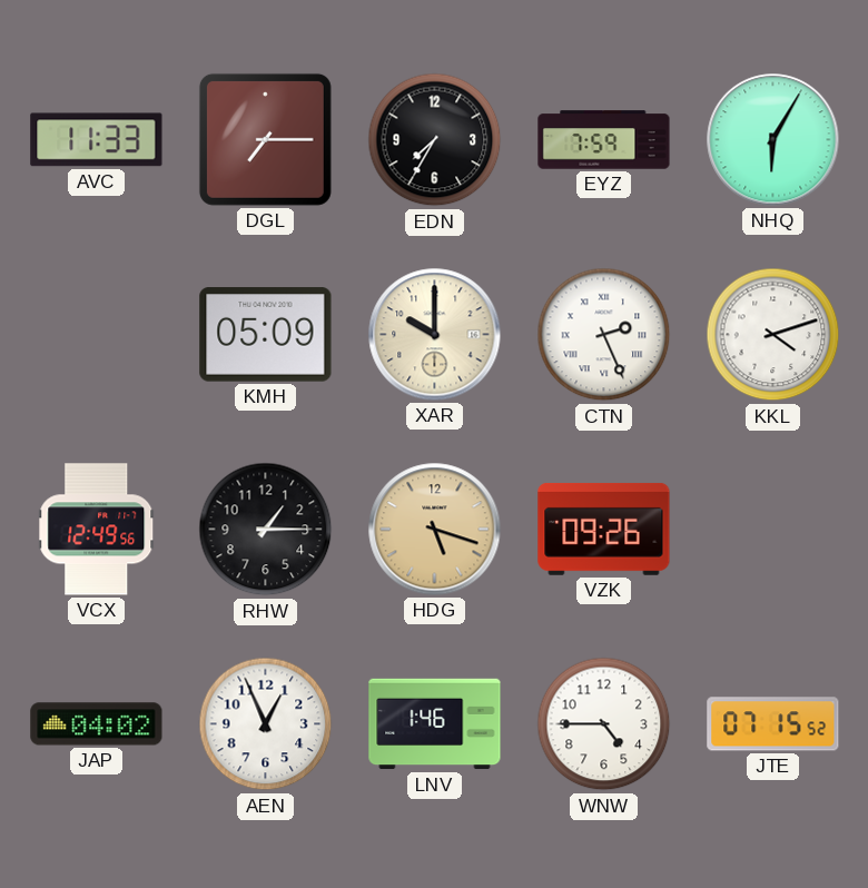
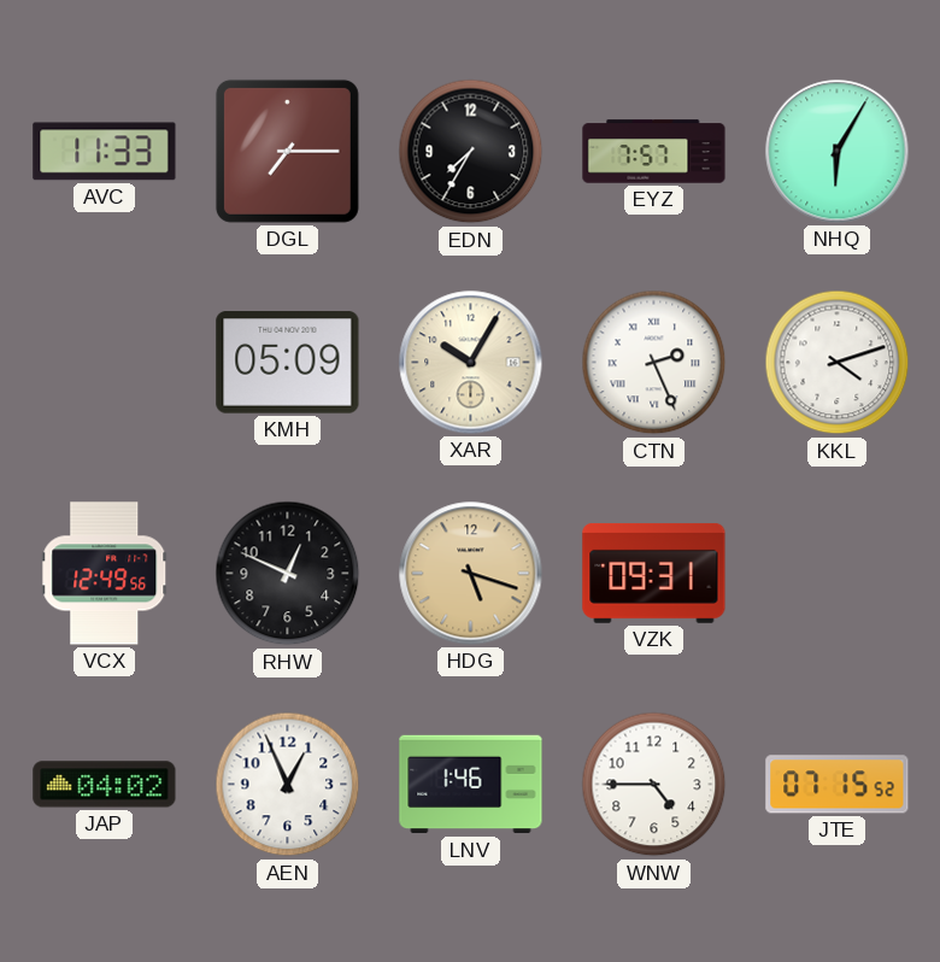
EYZ: 7:59 -> 7:57
XAR: 10:00 -> 10:05
RHW: 1:15 -> 12:49
VZK: 09:26 -> 09:31
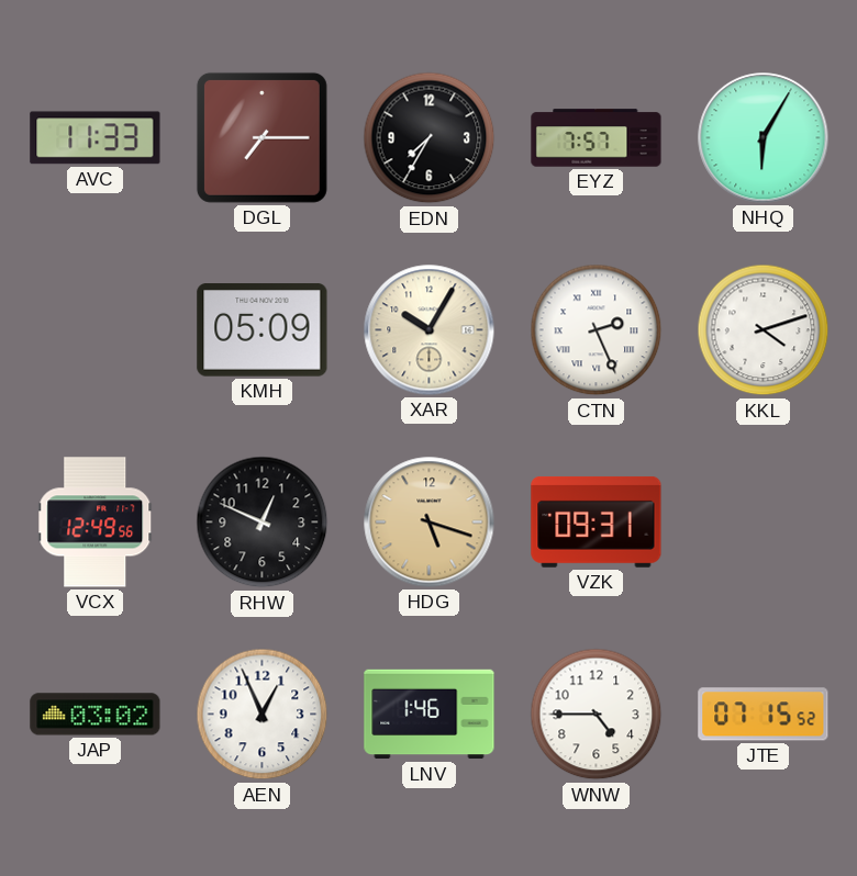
JAP: 04:02 -> 03:02
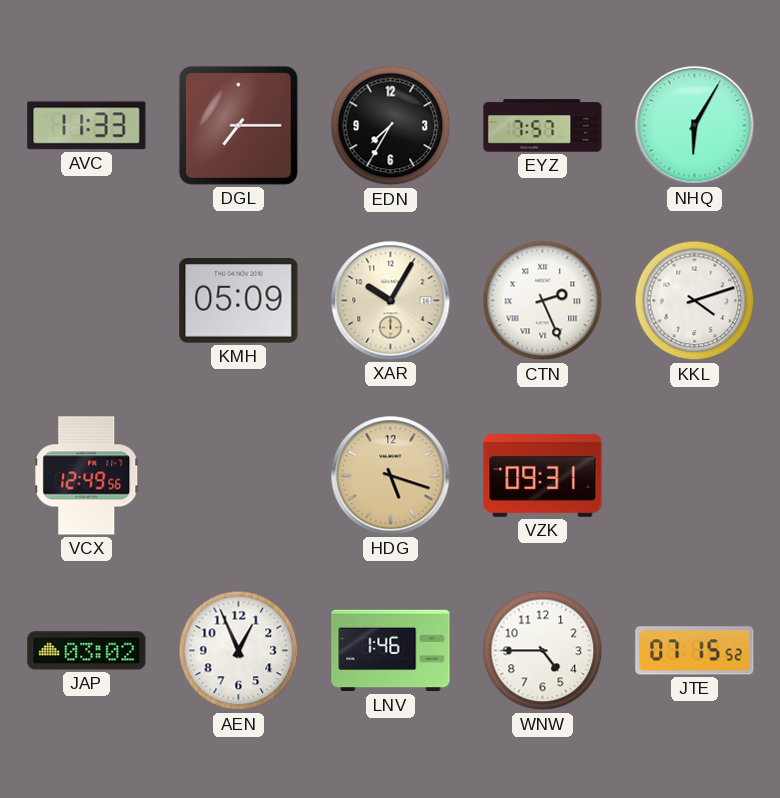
RHW: 12:49 -> none
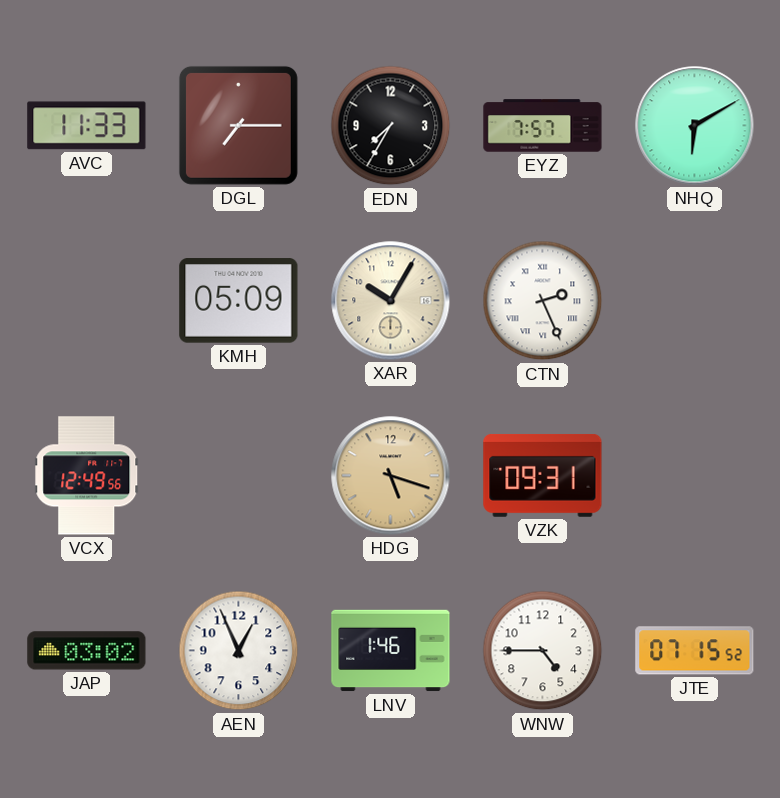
NHQ: 6:05 -> 6:10
KKL: 4:12 -> none
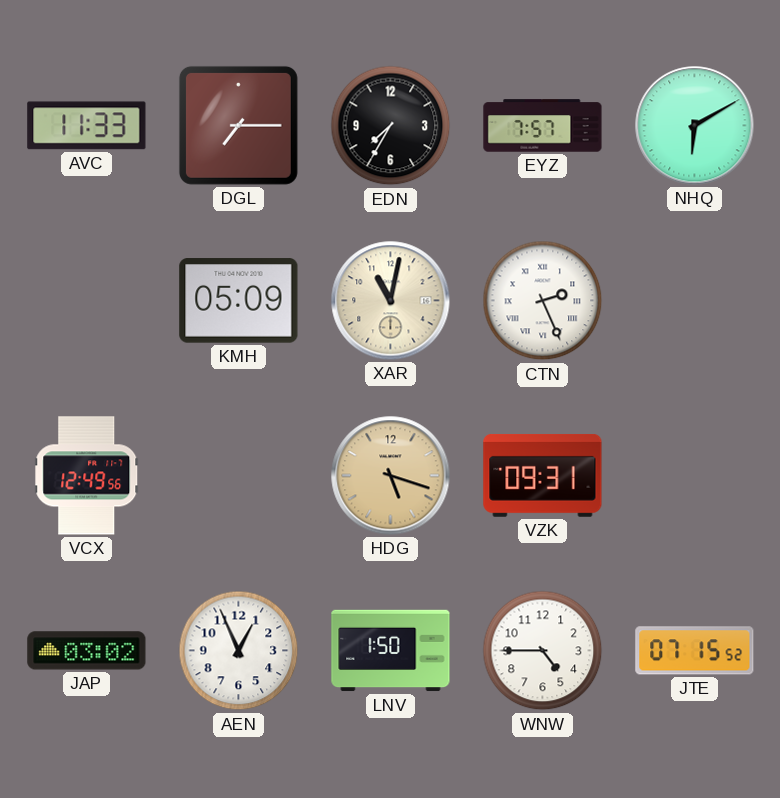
XAR: 10:05 -> 11:02
LNV: 1:46 -> 1:50
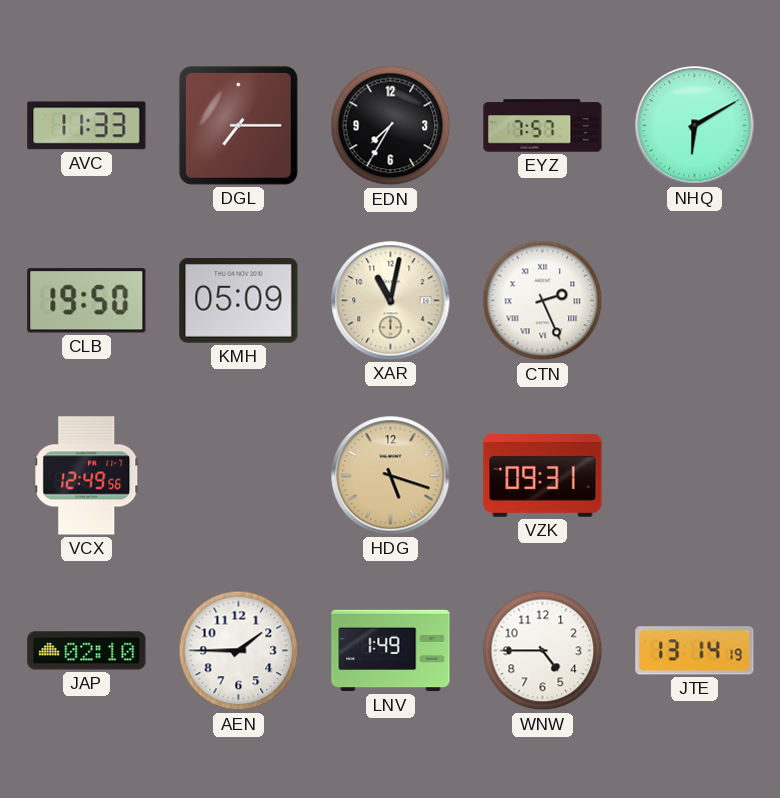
CLB: none -> 19:50
JAP: 03:02 -> 02:10
AEN: 12:56 -> 1:45
LNV: 1:50 -> 1:49
JTE: 07:15 -> 13:14
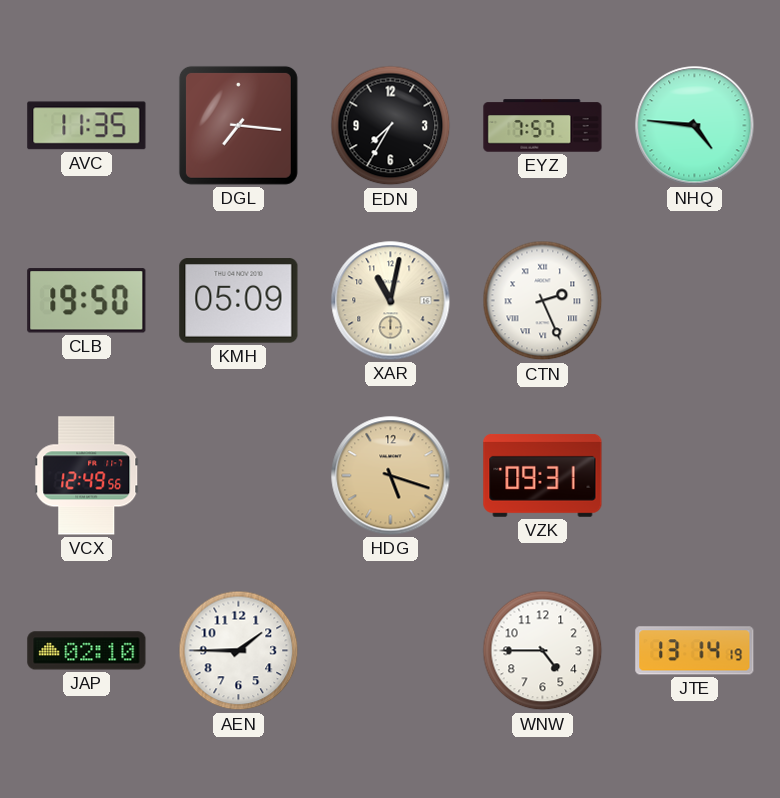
AVC: 11:33 -> 11:35
DGL: 7:15 -> 7:16
NHQ: 6:10 -> 4:46
LNV: 1:49 -> none
